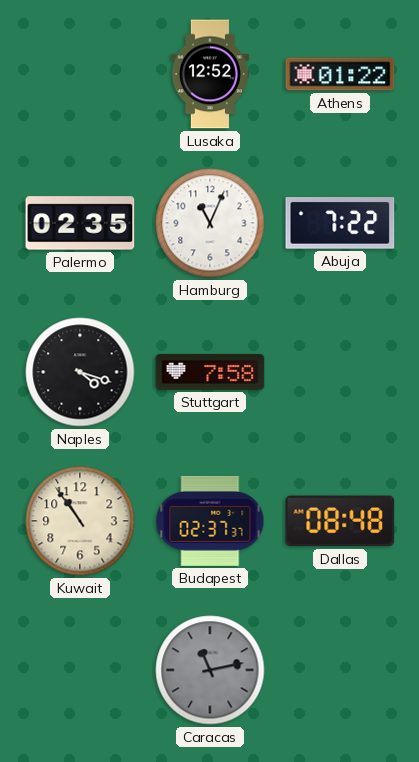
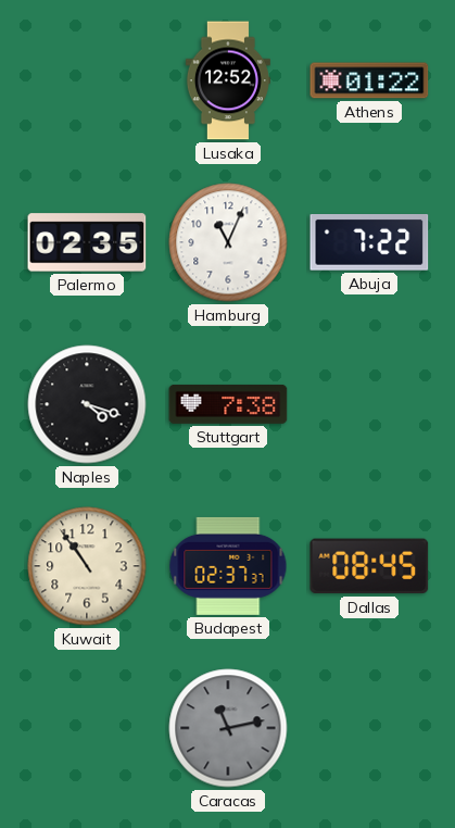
Stuttgart: 7:58 -> 7:38
Dallas: 08:48 -> 08:45
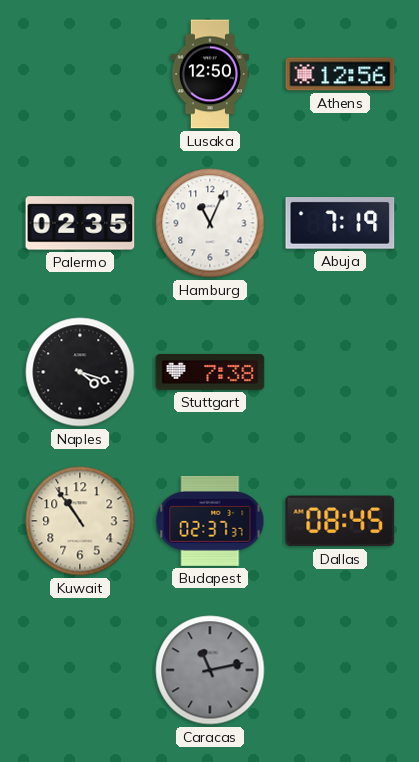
Lusaka: 12:52 -> 12:50
Athens: 01:22 -> 12:56
Abuja: 7:22 -> 7:19
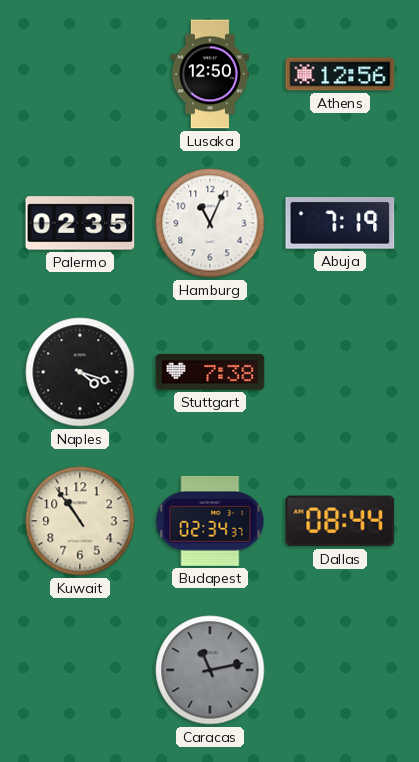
Budapest: 02:37 -> 02:34
Dallas: 08:45 -> 08:44
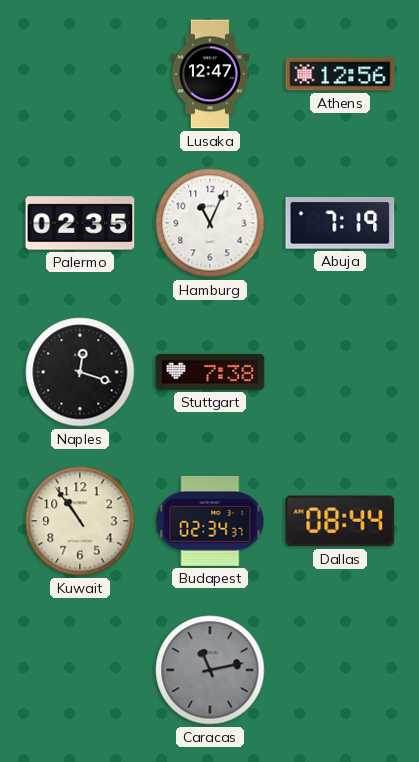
Lusaka: 12:50 -> 12:47
Naples: 4:18 -> 12:18
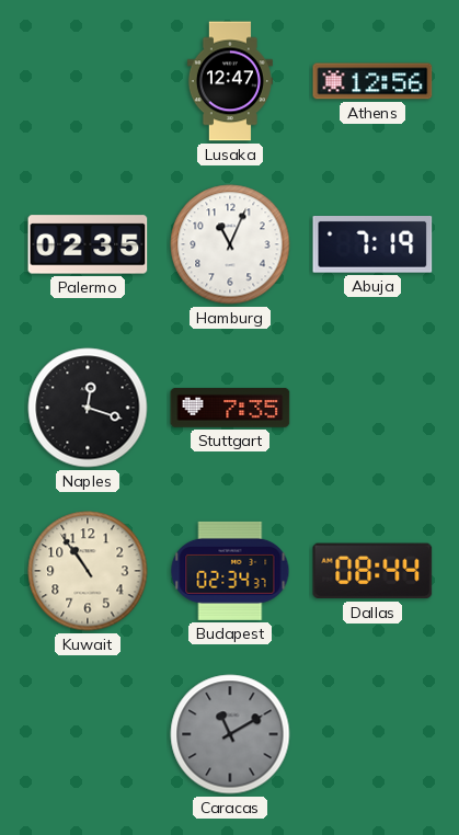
Stuttgart: 7:38 -> 7:35
Caracas: 11:13 -> 11:10
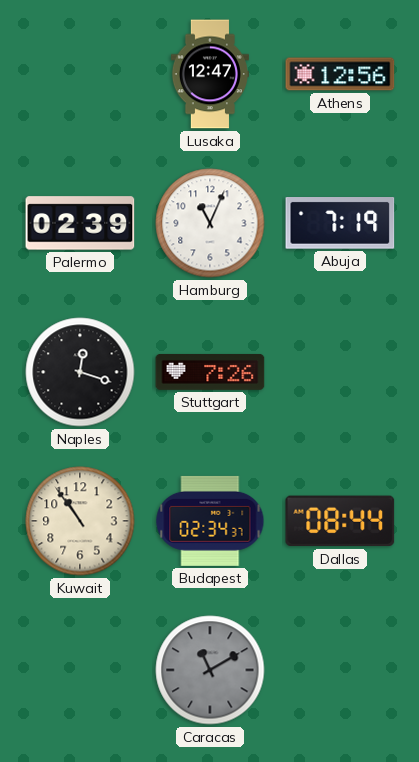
Palermo: 02:35 -> 02:39
Stuttgart: 7:35 -> 7:26
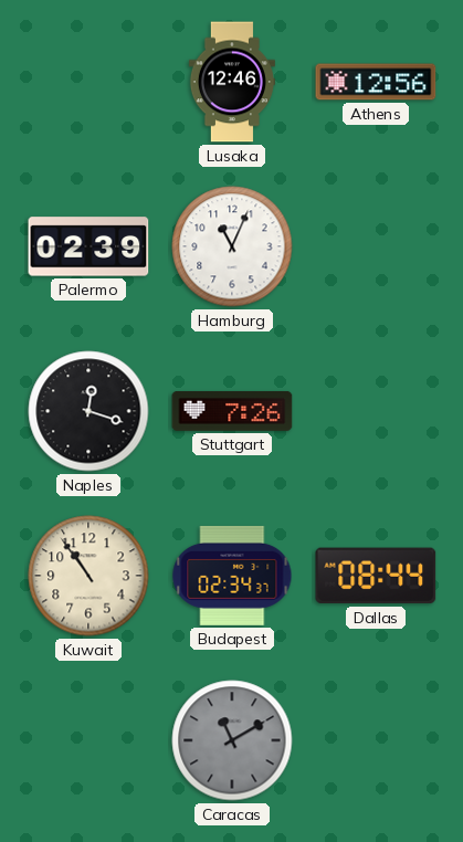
Lusaka: 12:47 -> 12:46
Abuja: 7:19 -> none
